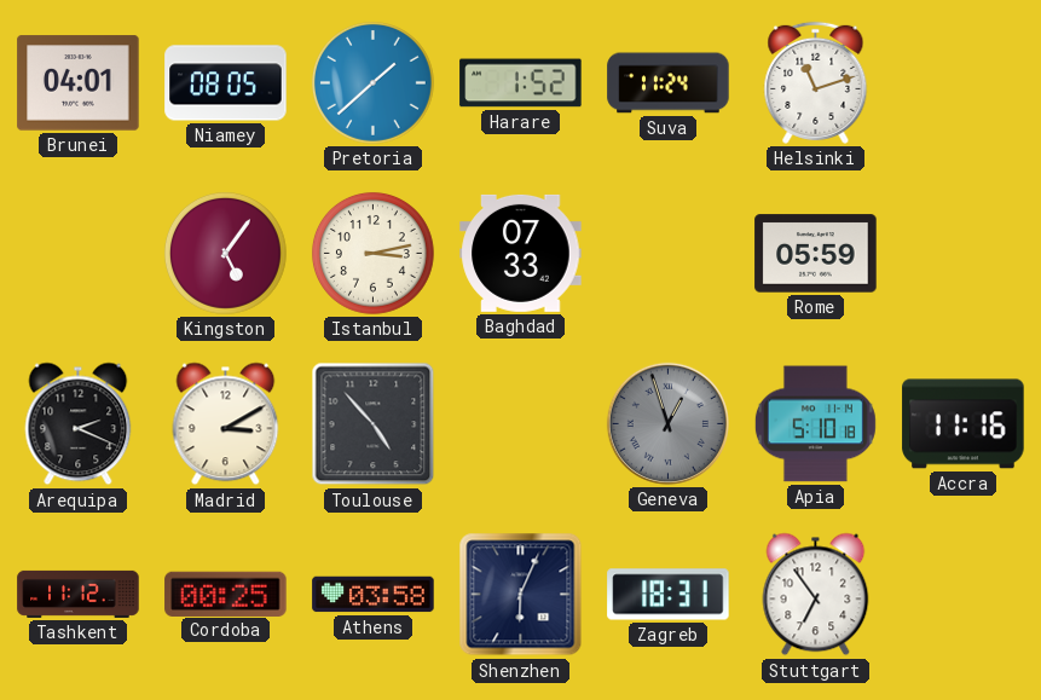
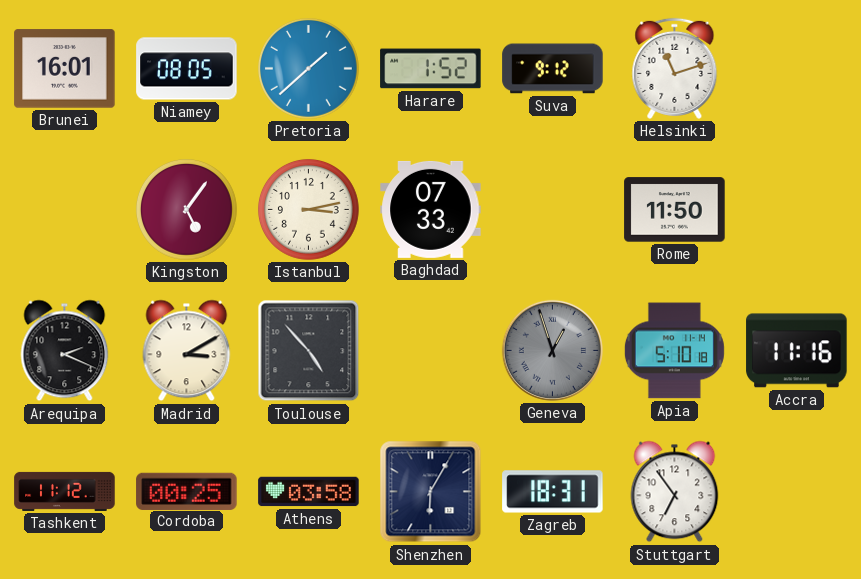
Brunei: 04:01 -> 16:01
Suva: 11:24 -> 9:12
Rome: 05:59 -> 11:50
Shenzhen: 6:04 -> 6:05
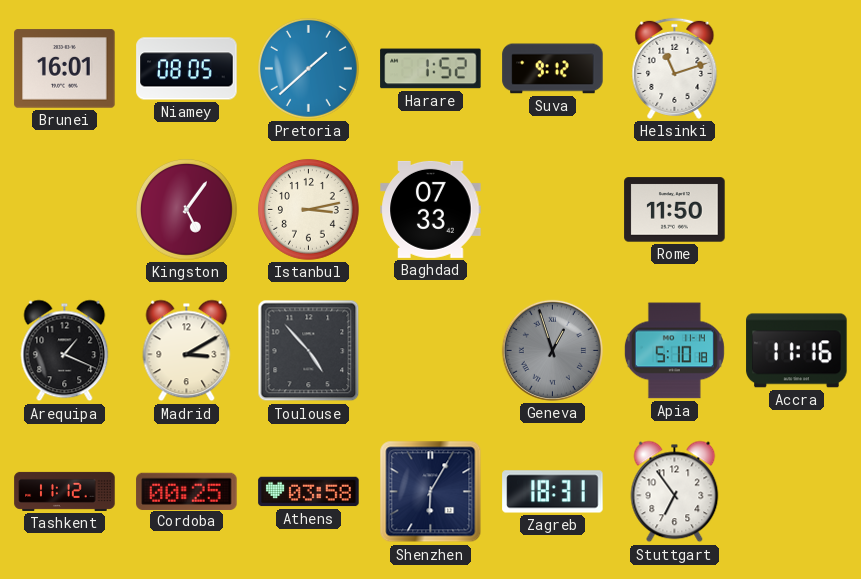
Arequipa: 2:19 -> 1:19
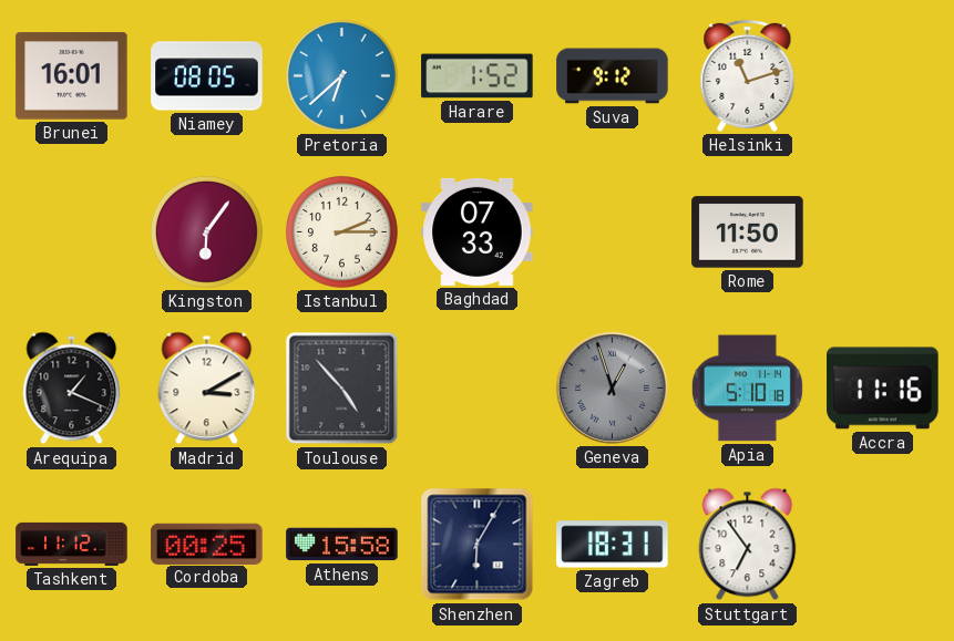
Pretoria: 1:38 -> 6:38
Kingston: 5:06 -> 6:06
Istanbul: 3:13 -> 2:15
Athens: 03:58 -> 15:58
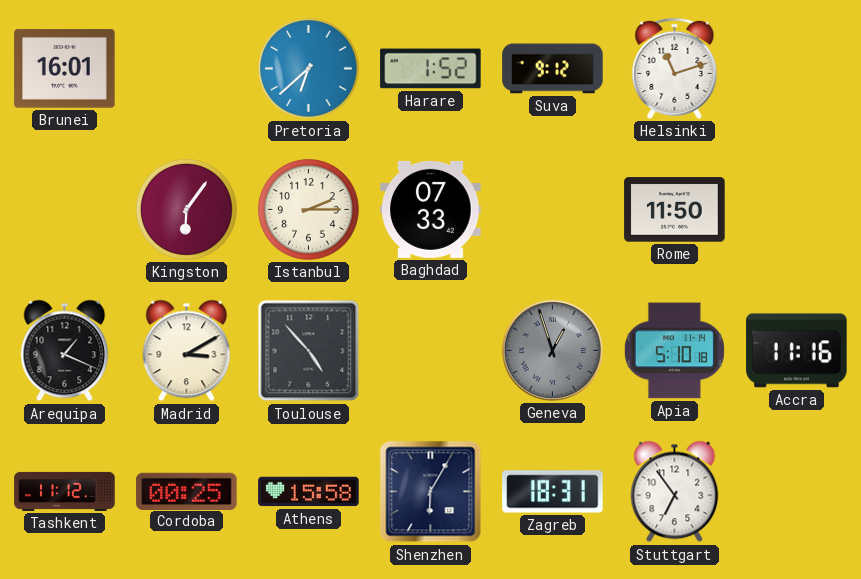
Niamey: 08:05 -> none
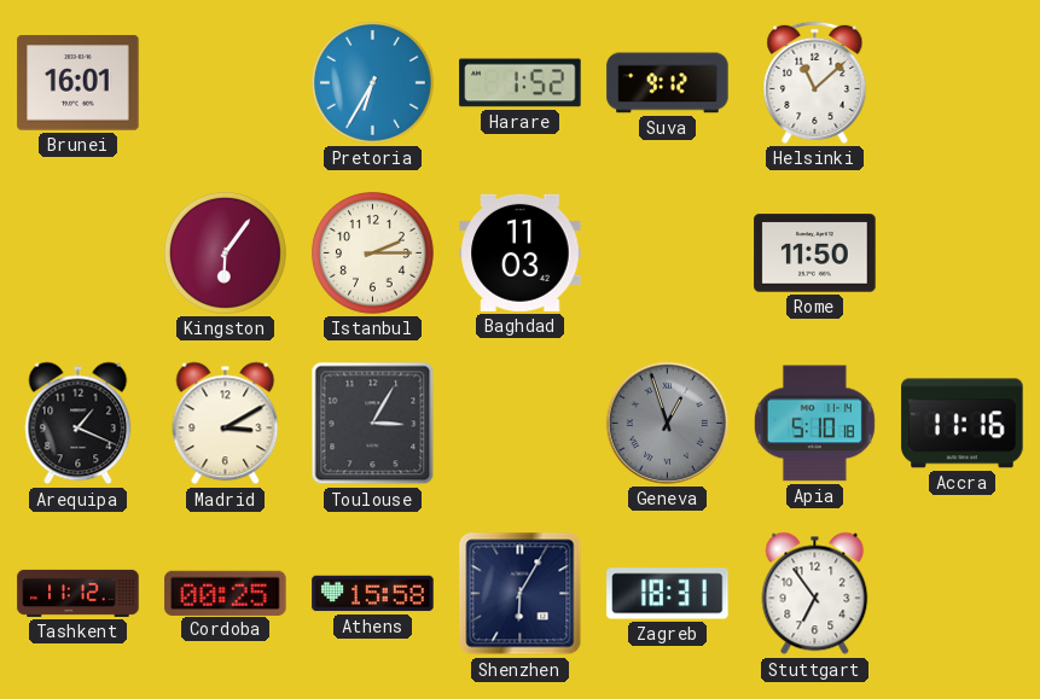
Pretoria: 6:38 -> 6:35
Helsinki: 11:12 -> 11:08
Baghdad: 07:33 -> 11:03
Toulouse: 4:53 -> 3:05
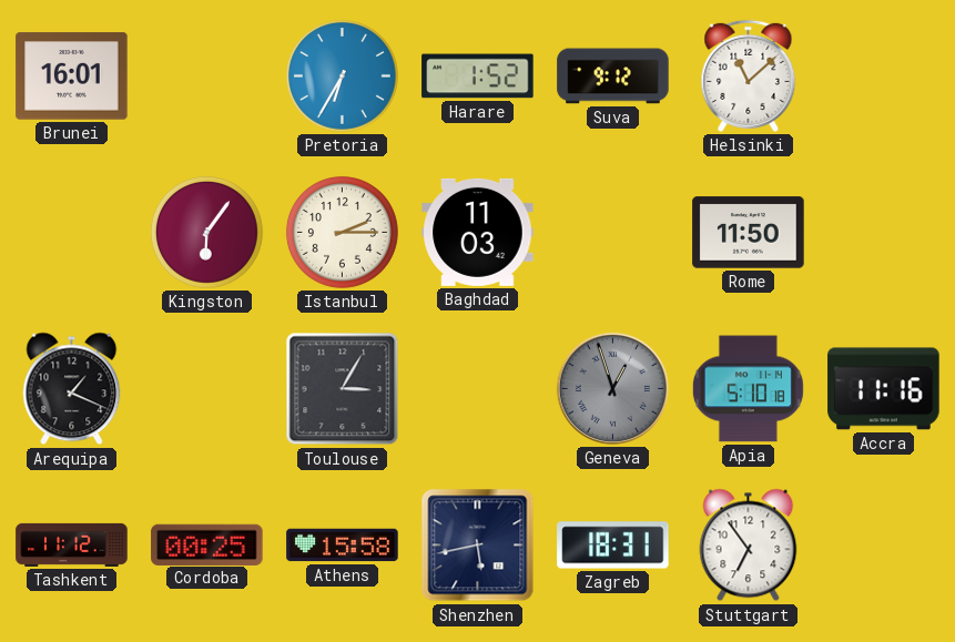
Madrid: 3:10 -> none
Shenzhen: 6:05 -> 5:43
